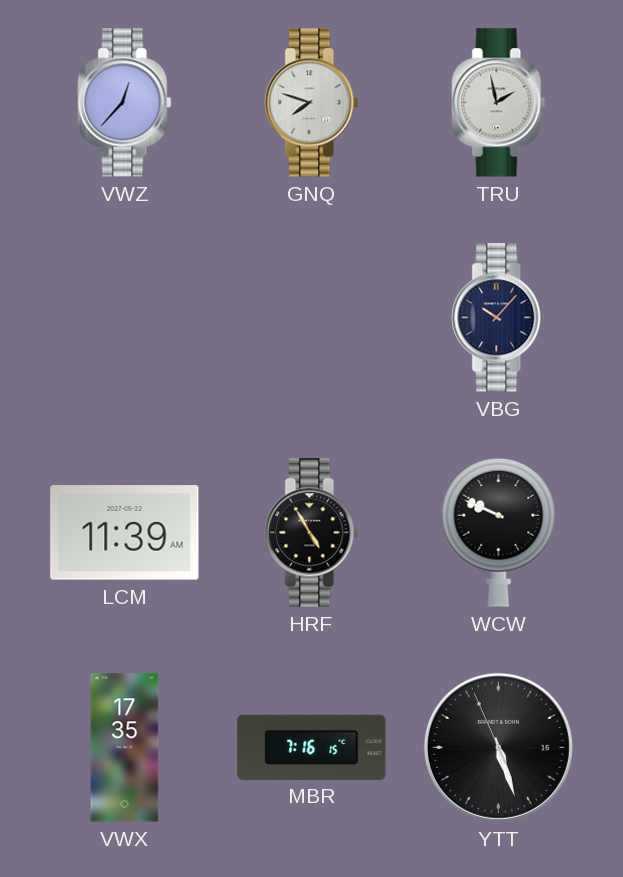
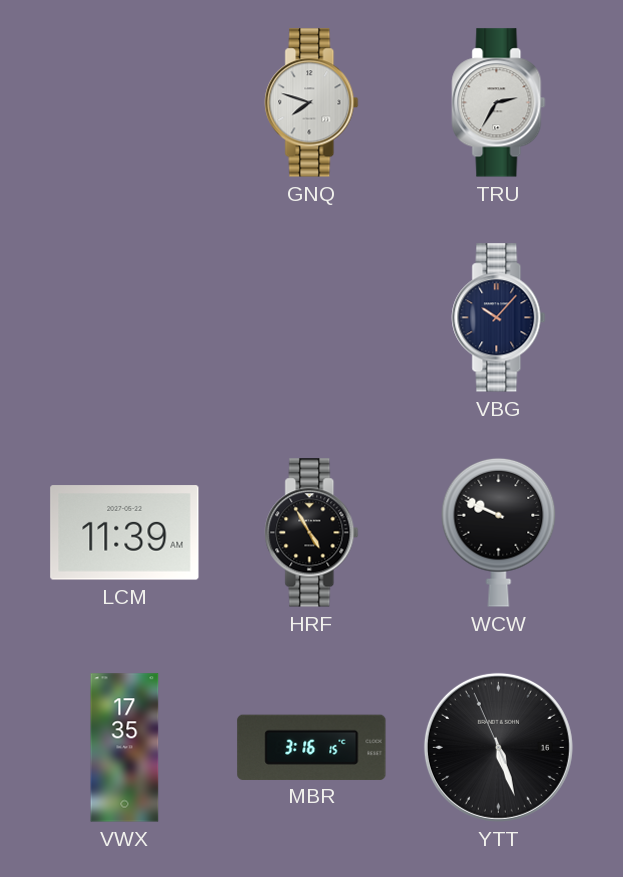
VWZ: 12:37 -> none
TRU: 1:58 -> 2:35
MBR: 7:16 -> 3:16
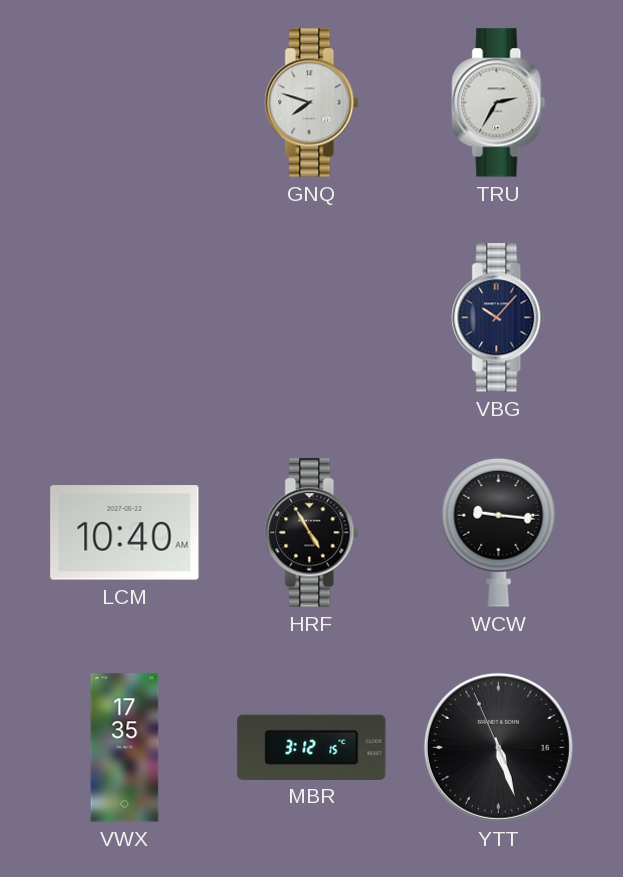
LCM: 11:39 -> 10:40
WCW: 9:49 -> 9:16
MBR: 3:16 -> 3:12
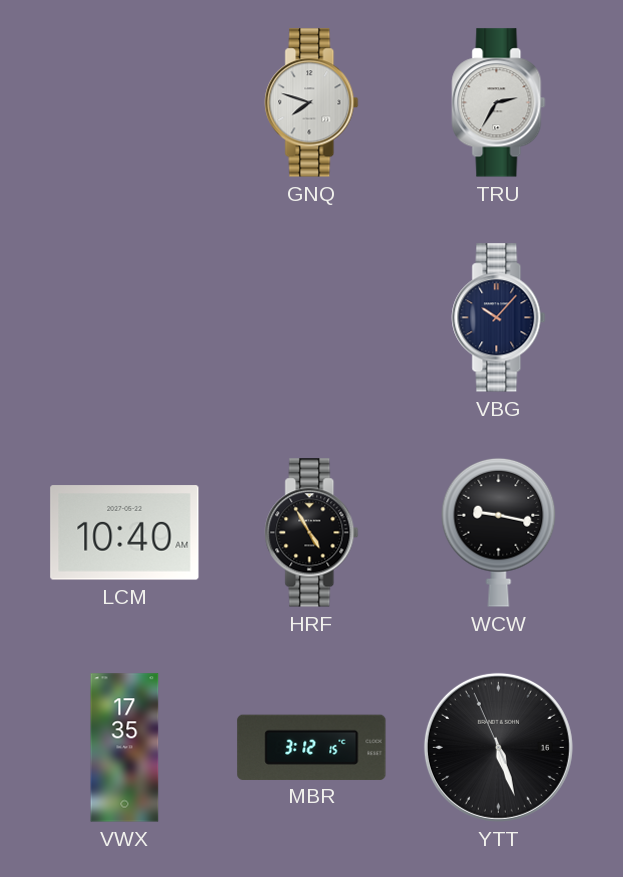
WCW: 9:16 -> 9:17
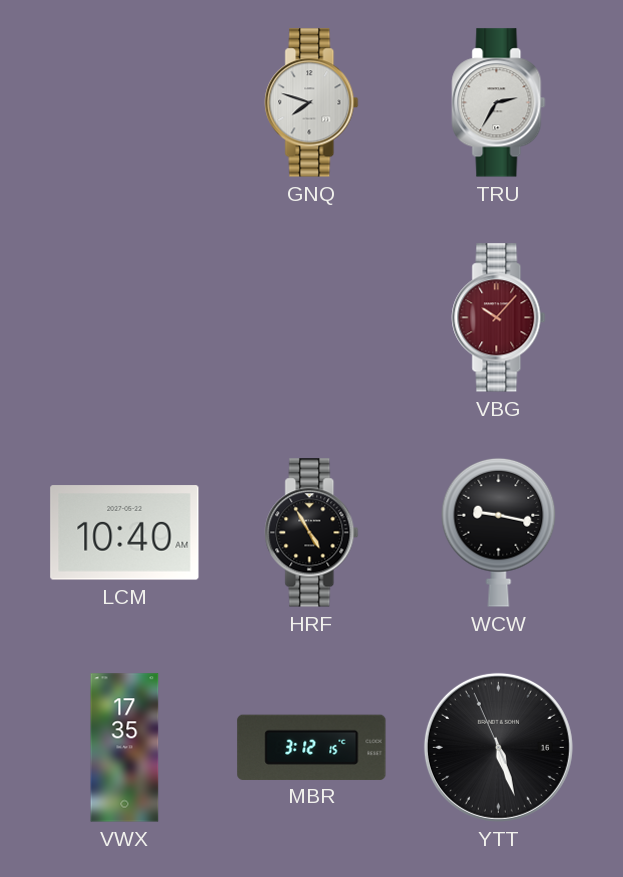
VBG dial: navy -> burgundy
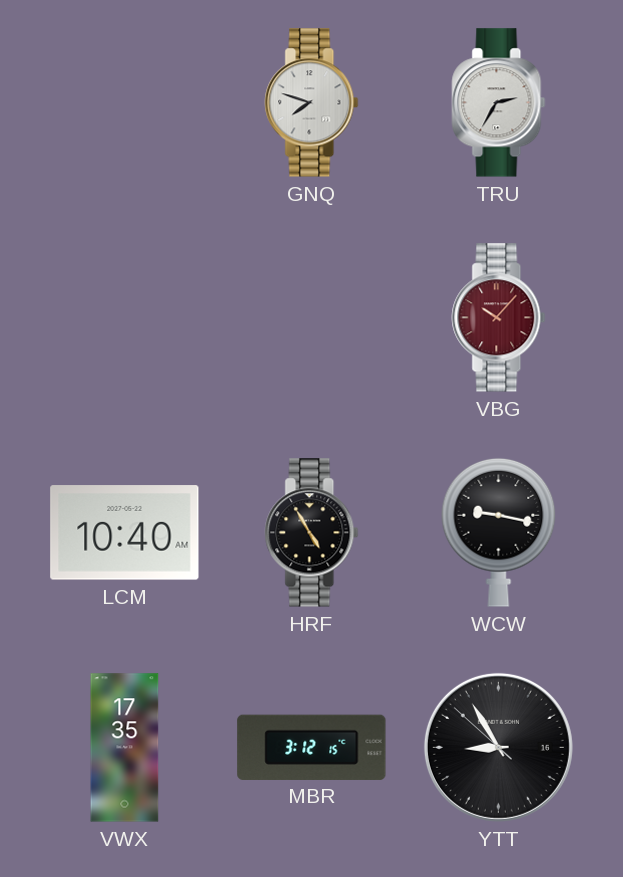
YTT: 5:26 -> 8:54
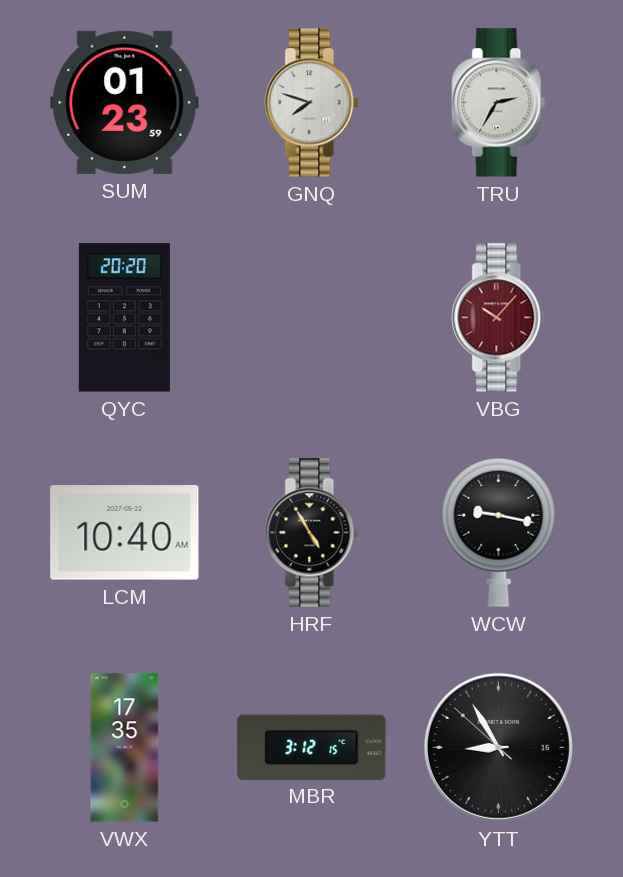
SUM: none -> 01:23
QYC: none -> 20:20
